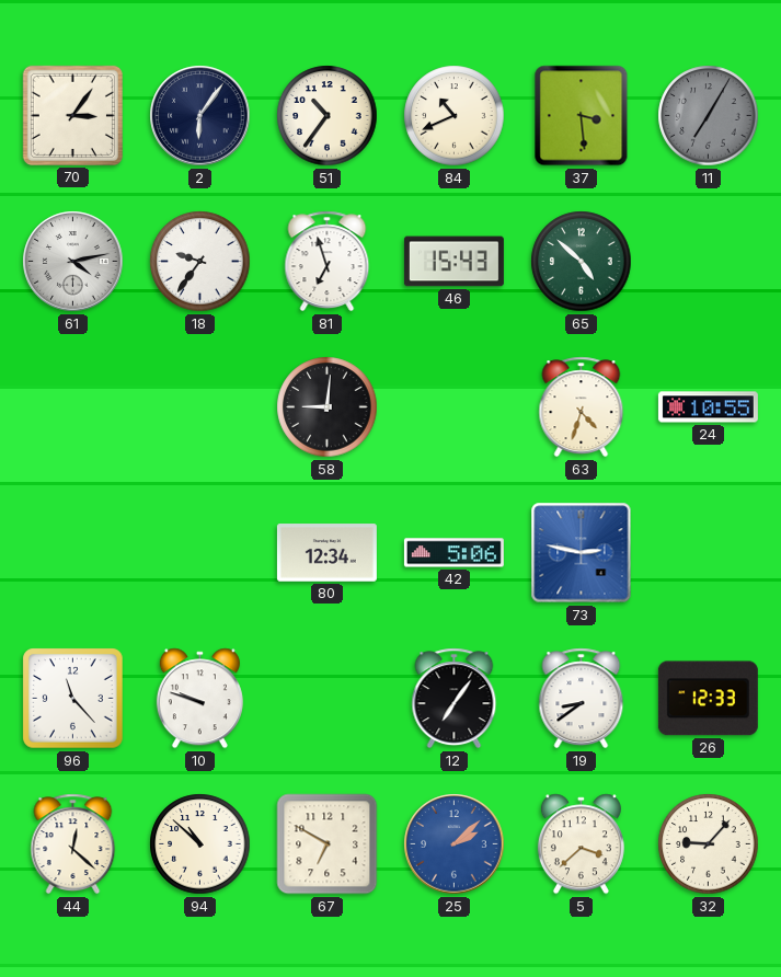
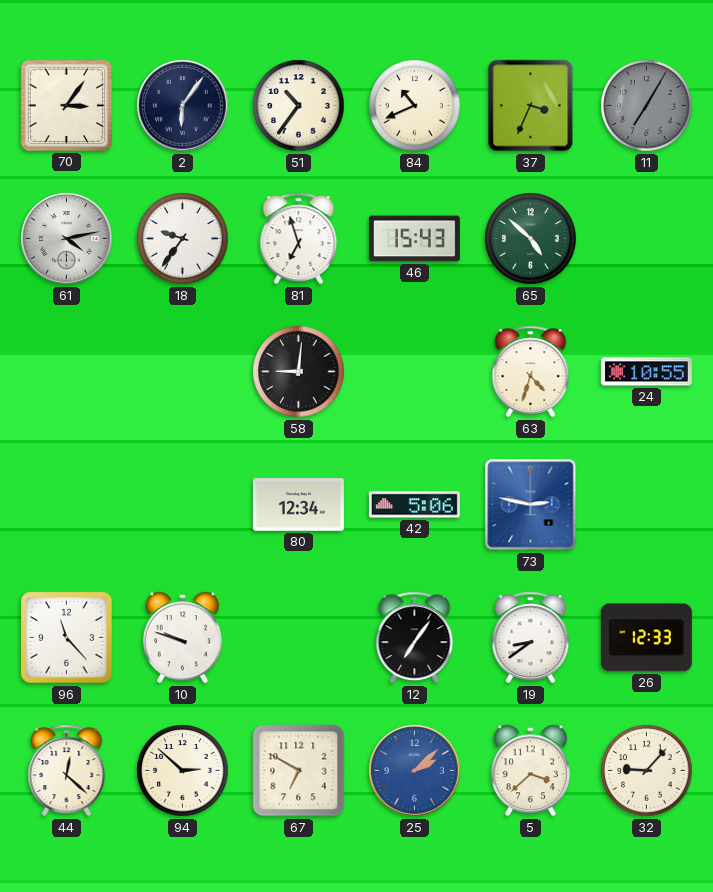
37: 3:29 -> 3:34
94: 10:52 -> 2:52
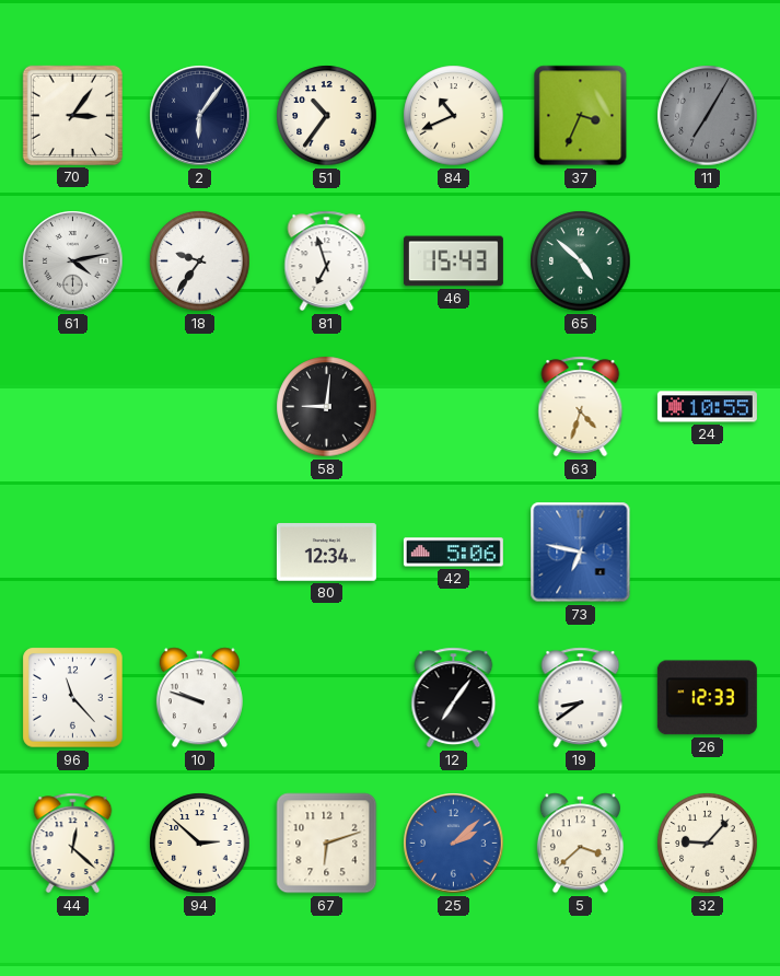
73: 2:47 -> 6:47
67: 6:50 -> 6:12
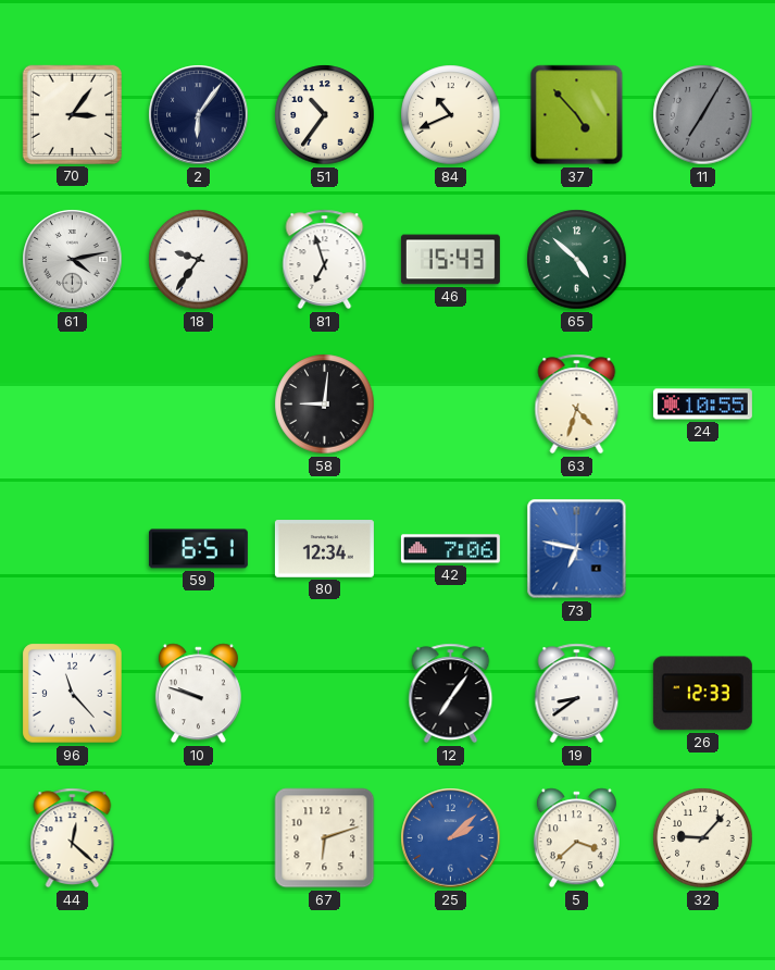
37: 3:34 -> 4:53
59: none -> 6:51
42: 5:06 -> 7:06
94: 2:52 -> none
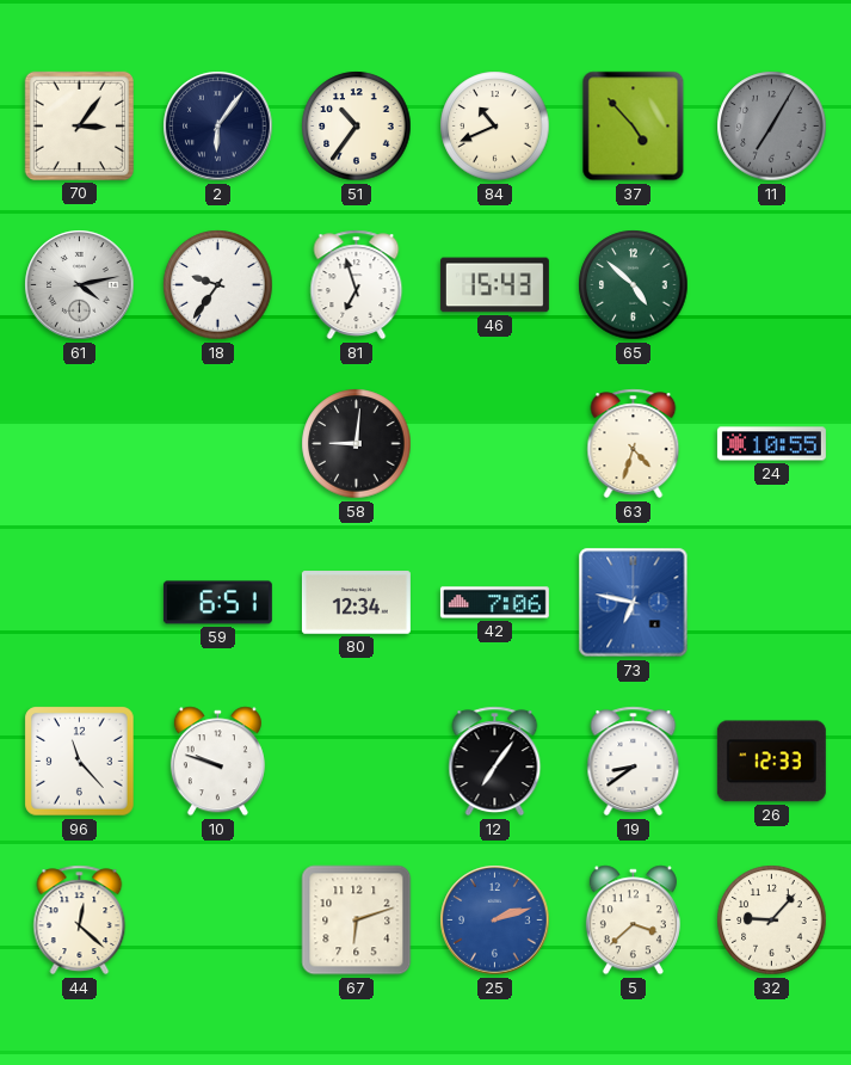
25: 2:08 -> 2:12
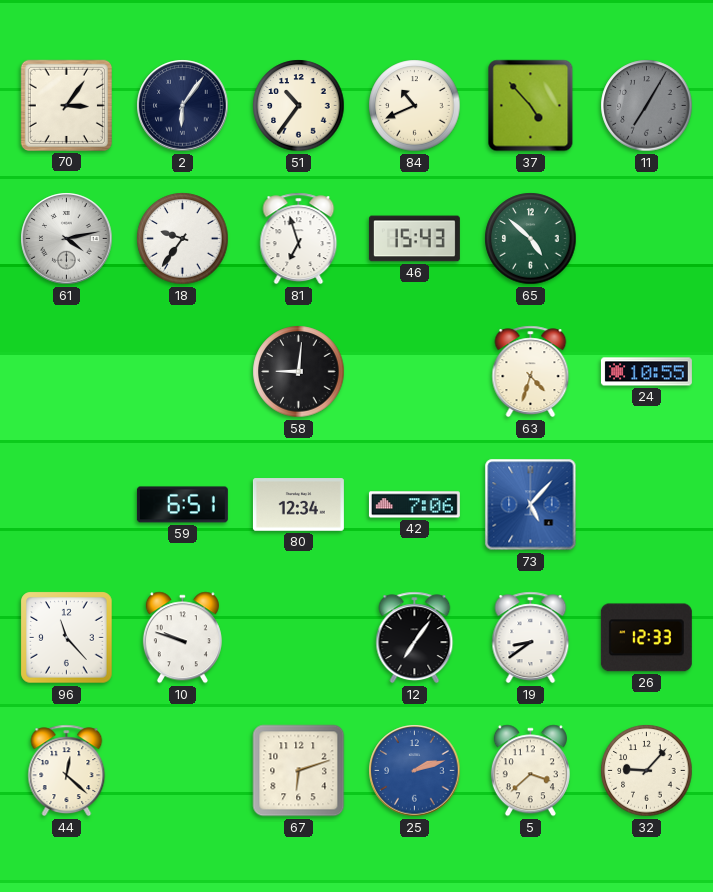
73: 6:47 -> 5:07
